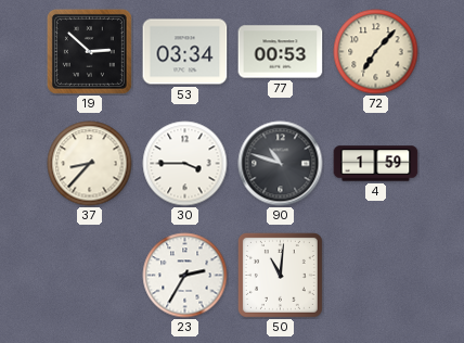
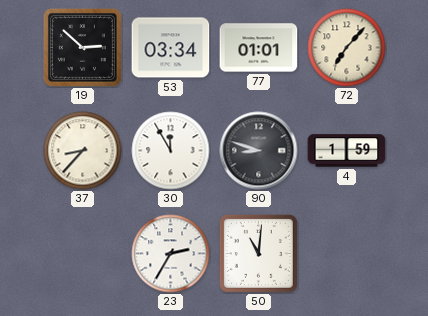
77: 00:53 -> 01:01
30: 3:45 -> 11:55
90: 10:48 -> 8:48
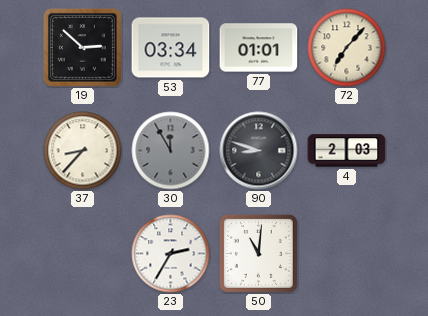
30 dial: white -> grey
4: 1:59 -> 2:03
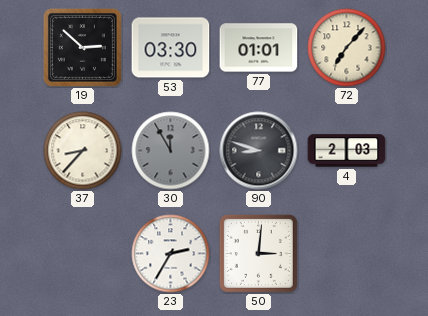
53: 03:34 -> 03:30
50: 11:01 -> 3:01
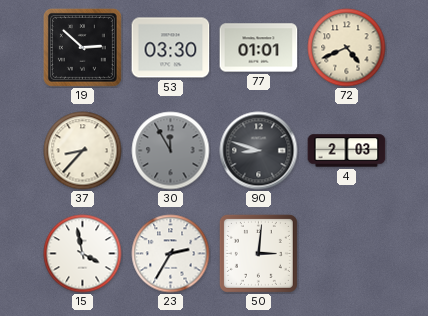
72: 7:07 -> 4:41
15: none -> 3:58
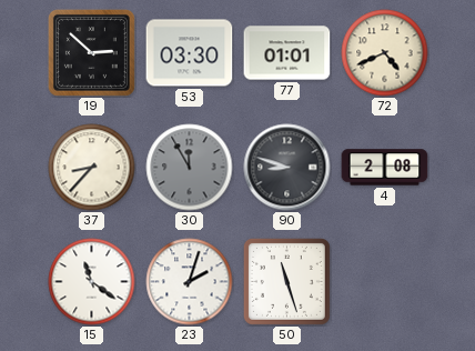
4: 2:03 -> 2:08
15: 3:58 -> 11:21
23: 2:35 -> 2:03
50: 3:01 -> 11:27
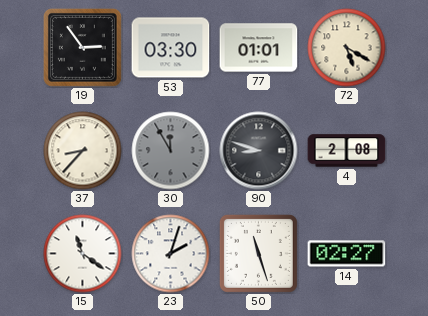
19: 2:52 -> 2:54
72: 4:41 -> 5:20
14: none -> 02:27
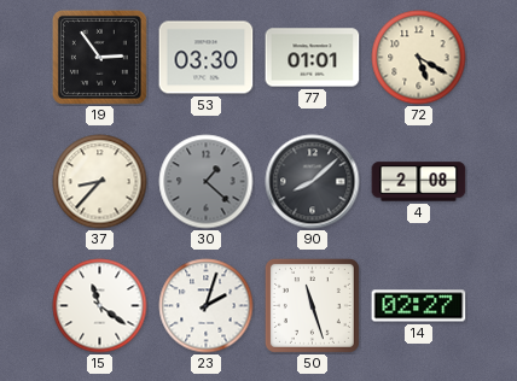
30: 11:55 -> 1:22
90: 8:48 -> 8:08
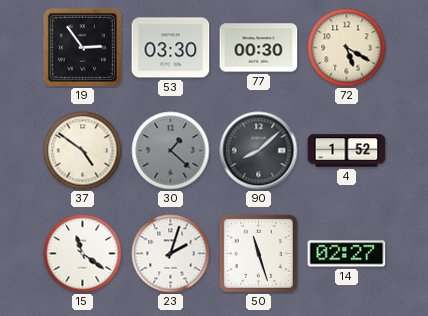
77: 01:01 -> 00:30
37: 8:37 -> 4:51
4: 2:08 -> 1:52
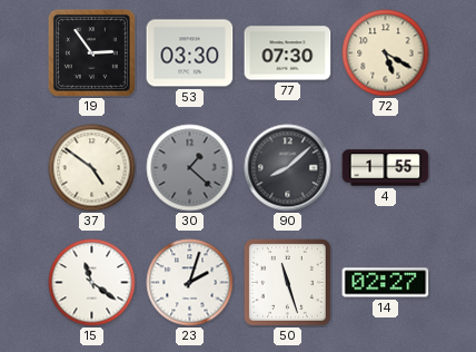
77: 00:30 -> 07:30
4: 1:52 -> 1:55
